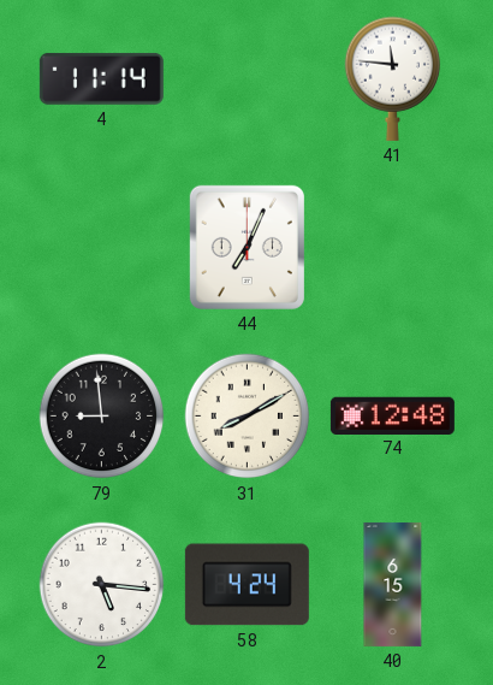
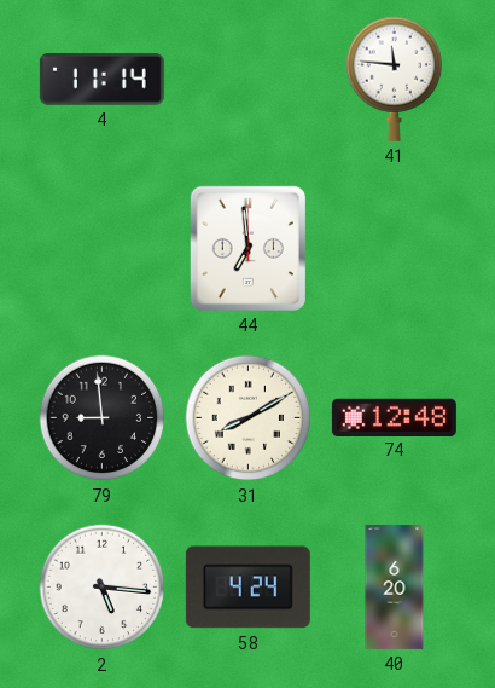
44: 7:04 -> 6:59
40: 6:15 -> 6:20
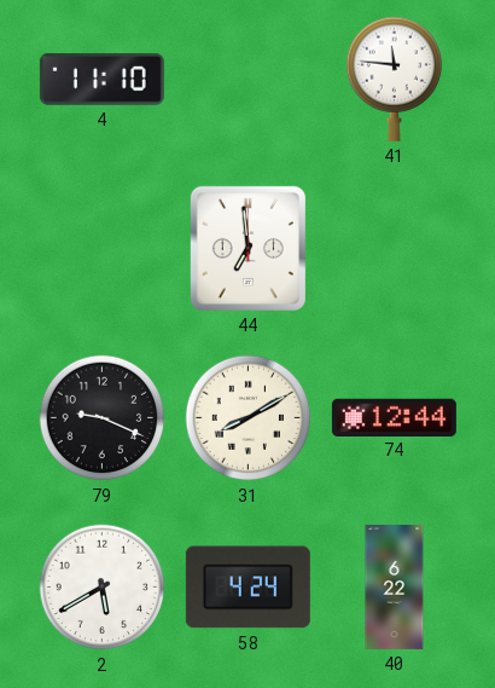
4: 11:14 -> 11:10
79: 8:59 -> 9:19
74: 12:48 -> 12:44
2: 5:16 -> 5:40
40: 6:20 -> 6:22
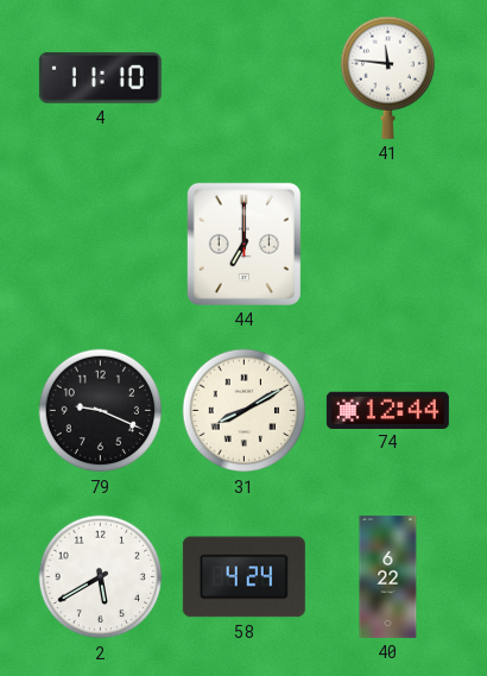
44: 6:59 -> 7:00
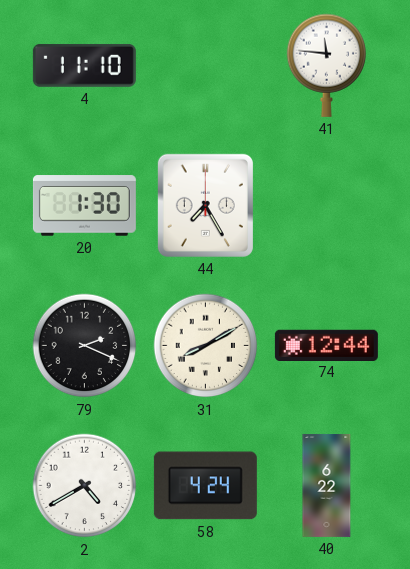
20: none -> 1:30
44: 7:00 -> 7:25
79: 9:19 -> 2:19
2: 5:40 -> 4:40
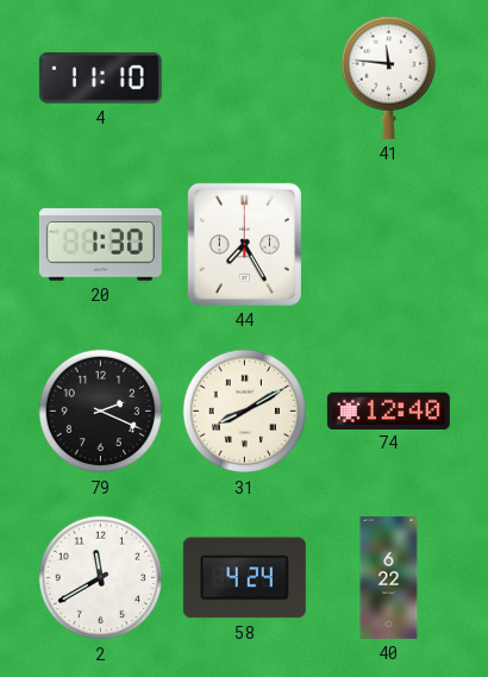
74: 12:44 -> 12:40
2: 4:40 -> 11:40
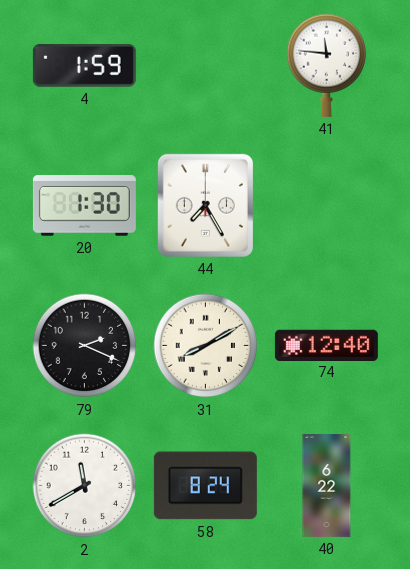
4: 11:10 -> 1:59
58: 4:24 -> 8:24
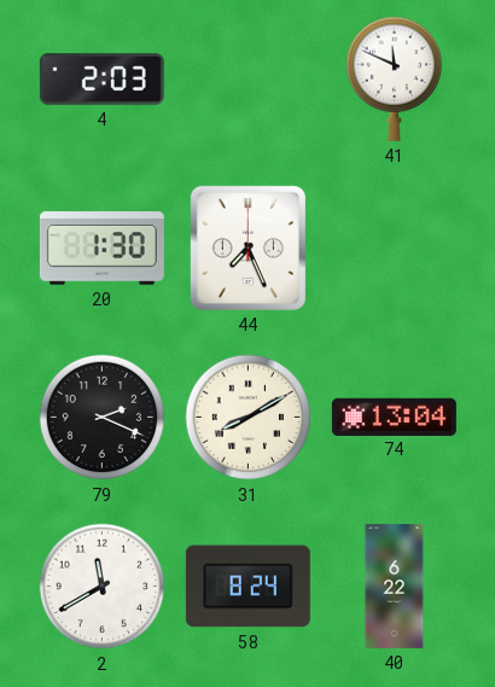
4: 1:59 -> 2:03
41: 11:46 -> 11:49
44: 7:25 -> 7:26
74: 12:40 -> 13:04
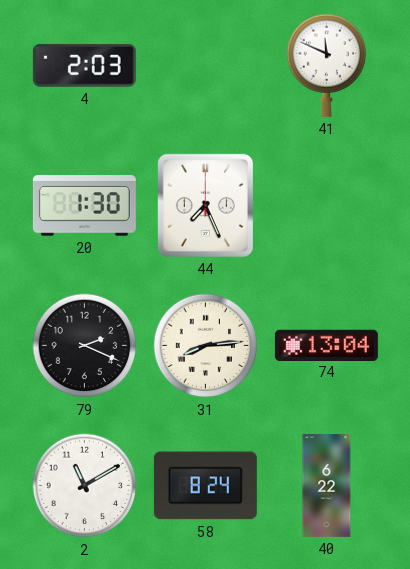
31: 8:10 -> 8:14
2: 11:40 -> 11:10
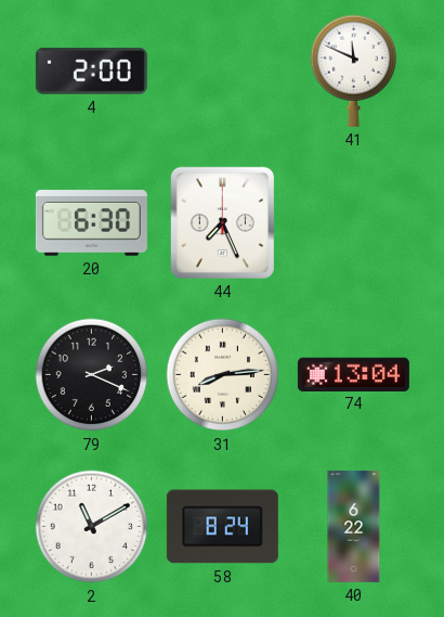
4: 2:03 -> 2:00
20: 1:30 -> 6:30
